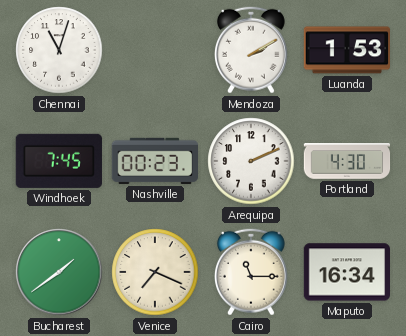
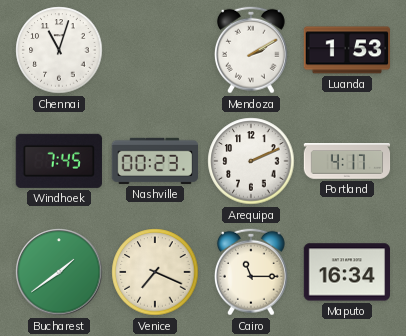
Portland: 4:30 -> 4:17
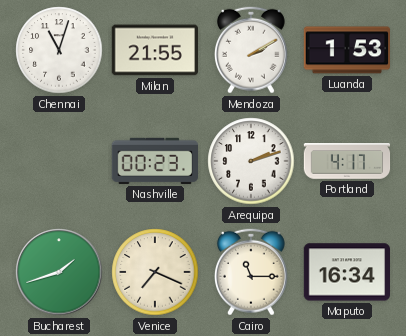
Milan: none -> 21:55
Windhoek: 7:45 -> none
Arequipa: 2:11 -> 2:12
Bucharest: 1:39 -> 1:42
